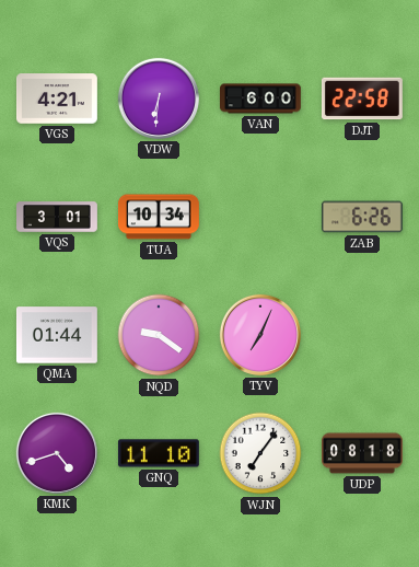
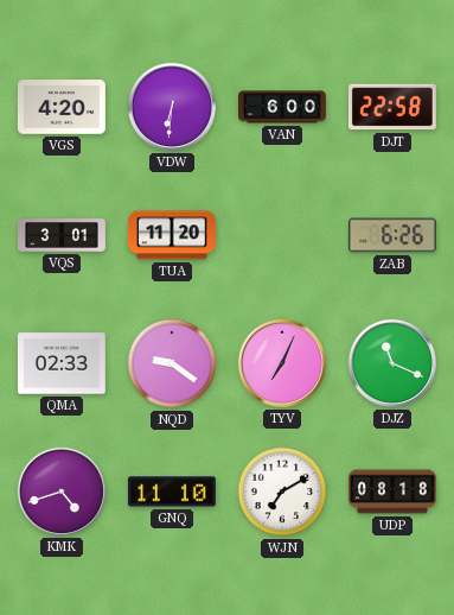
VGS: 4:21 -> 4:20
TUA: 10:34 -> 11:20
QMA: 01:44 -> 02:33
DJZ: none -> 11:19
WJN: 7:06 -> 7:10
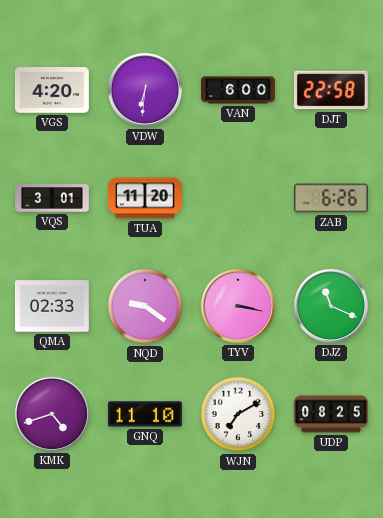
TYV: 7:04 -> 3:17
UDP: 08:18 -> 08:25
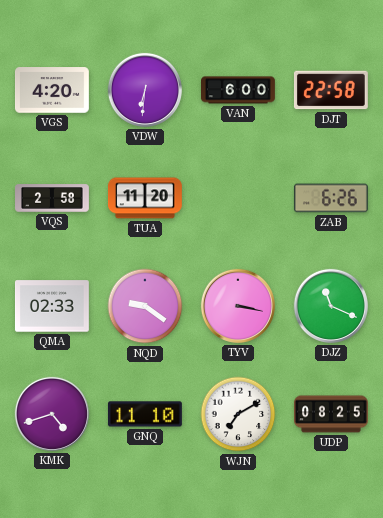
VQS: 3:01 -> 2:58
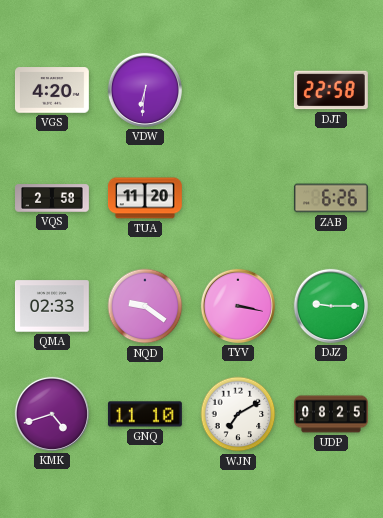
VAN: 6:00 -> none
DJZ: 11:19 -> 9:15
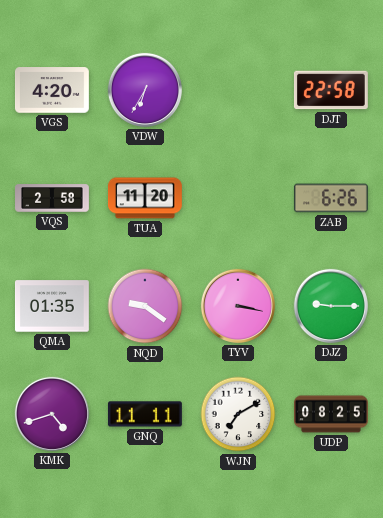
VDW: 6:31 -> 6:35
QMA: 02:33 -> 01:35
GNQ: 11:10 -> 11:11
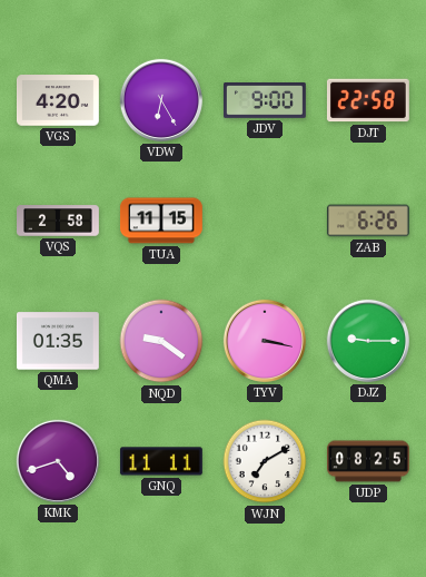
VDW: 6:35 -> 6:25
JDV: none -> 9:00
TUA: 11:20 -> 11:15
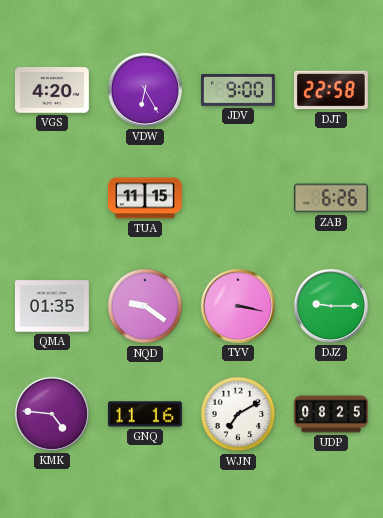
VQS: 2:58 -> none
KMK: 4:42 -> 4:46
GNQ: 11:11 -> 11:16
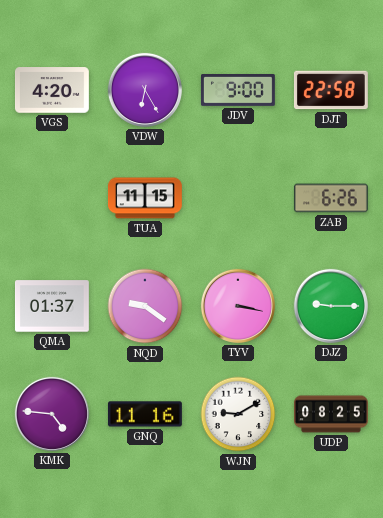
QMA: 01:35 -> 01:37
WJN: 7:10 -> 9:10
